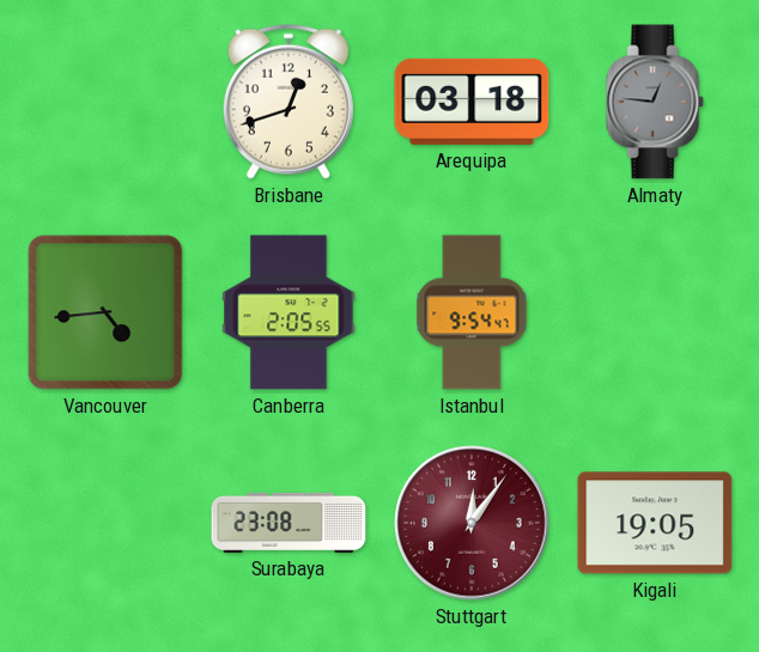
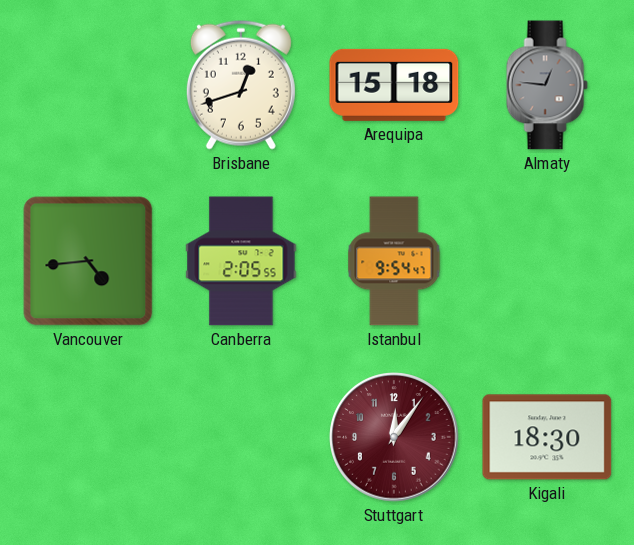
Arequipa: 03:18 -> 15:18
Surabaya: 23:08 -> none
Kigali: 19:05 -> 18:30
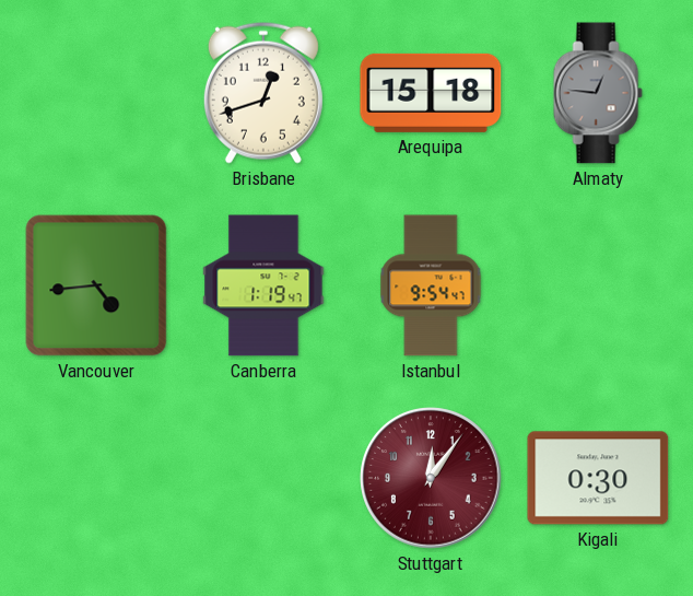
Canberra: 2:05 -> 1:19
Kigali: 18:30 -> 0:30
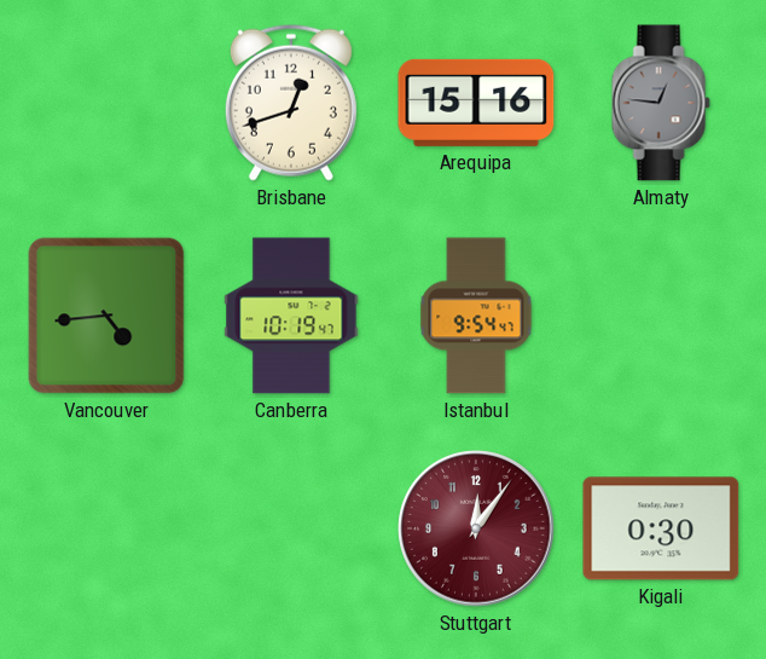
Arequipa: 15:18 -> 15:16
Canberra: 1:19 -> 10:19
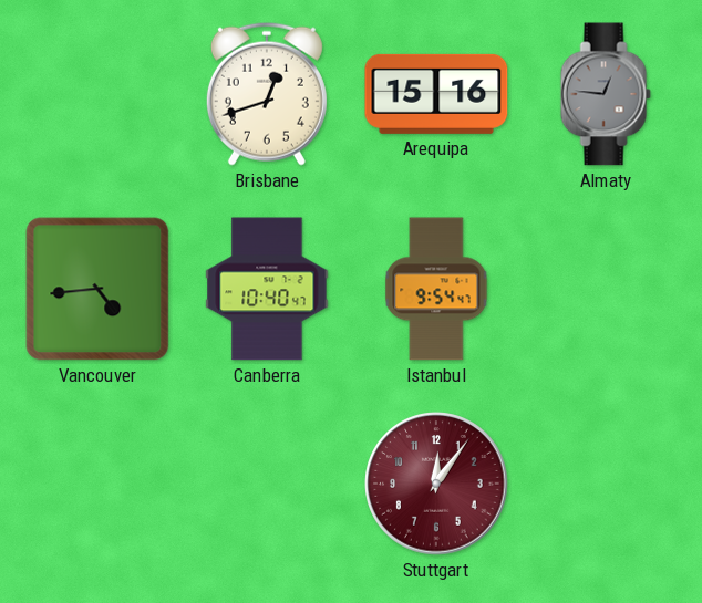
Canberra: 10:19 -> 10:40
Kigali: 0:30 -> none
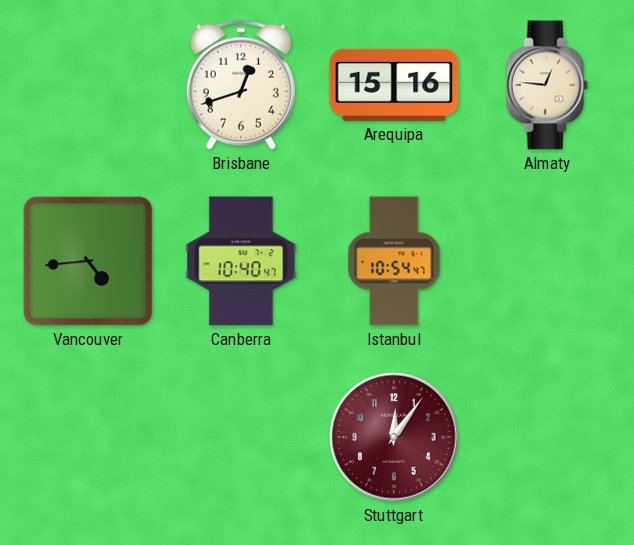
Almaty dial: grey -> cream
Istanbul: 9:54 -> 10:54
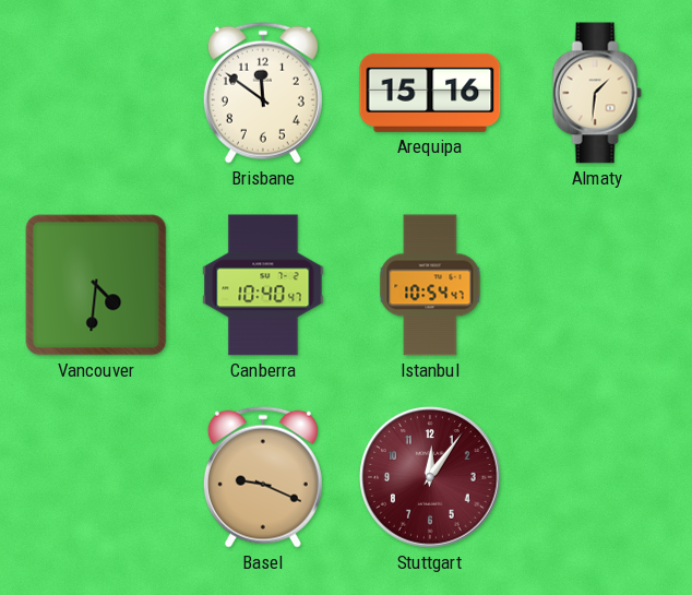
Brisbane: 12:42 -> 11:51
Almaty: 12:46 -> 1:31
Vancouver: 4:44 -> 4:31
Basel: none -> 9:19
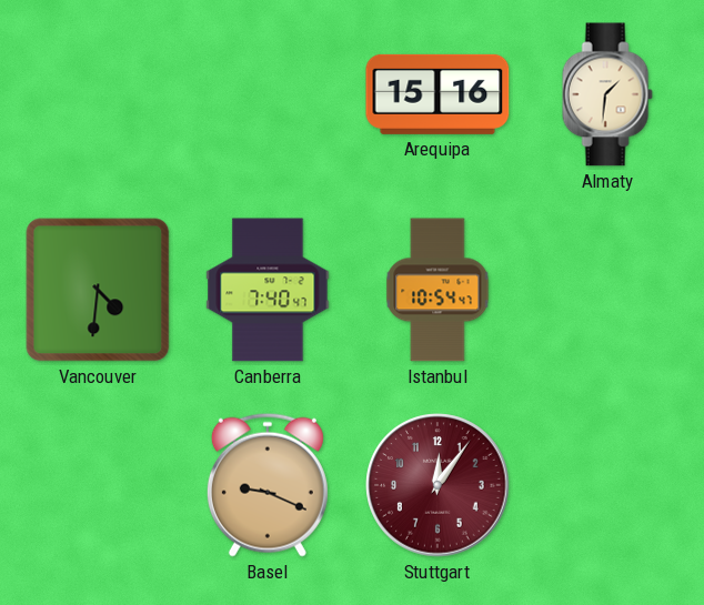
Brisbane: 11:51 -> none
Canberra: 10:40 -> 7:40
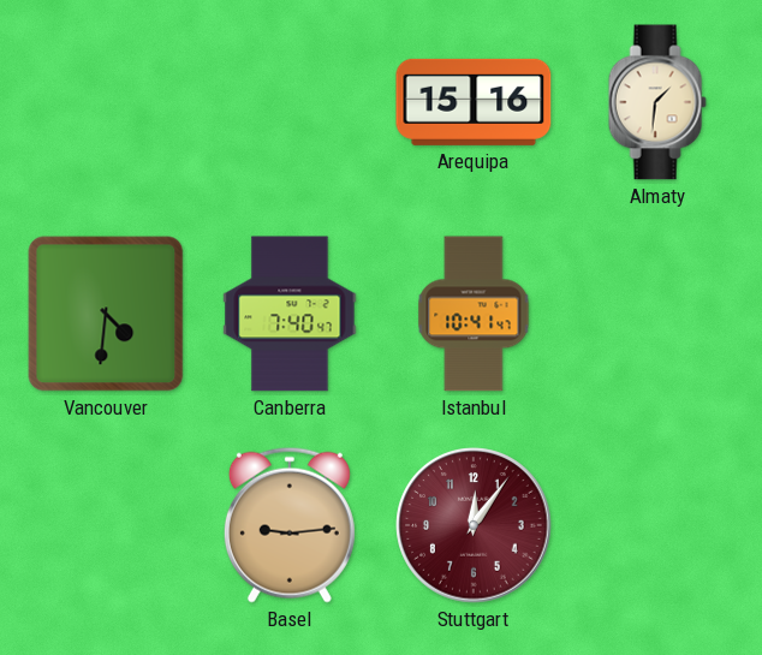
Istanbul: 10:54 -> 10:41
Basel: 9:19 -> 9:14
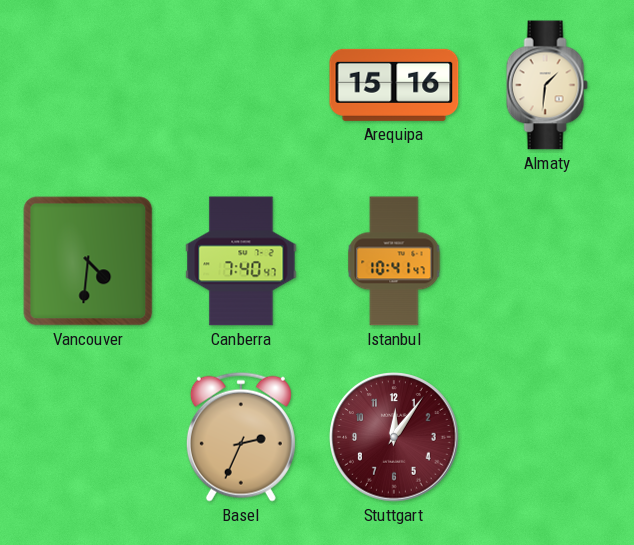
Basel: 9:14 -> 2:34
